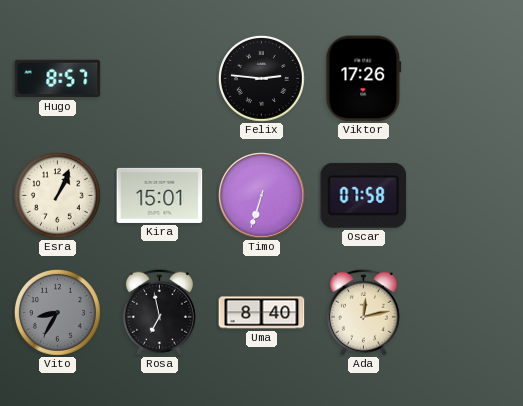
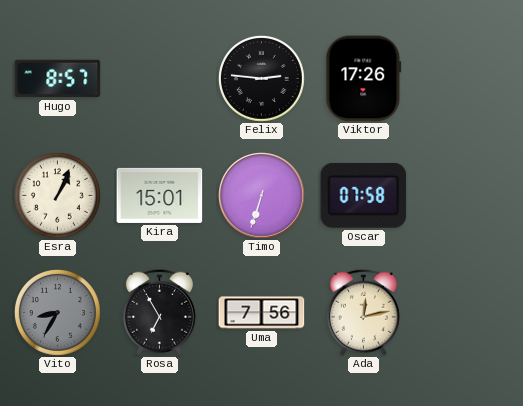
Rosa: 6:58 -> 6:55
Uma: 8:40 -> 7:56
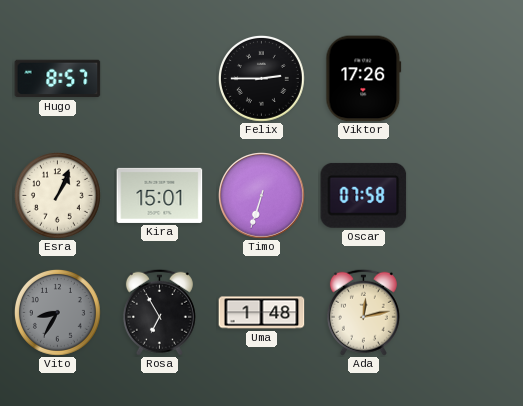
Felix: 2:46 -> 2:45
Uma: 7:56 -> 1:48
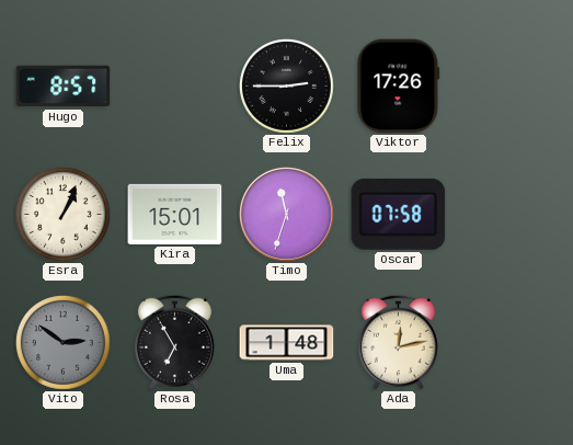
Timo: 6:33 -> 11:33
Vito: 8:35 -> 2:51
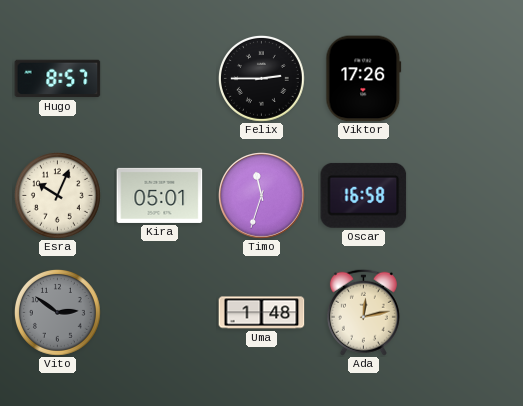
Esra: 1:04 -> 10:04
Kira: 15:01 -> 05:01
Oscar: 07:58 -> 16:58
Rosa: 6:55 -> none
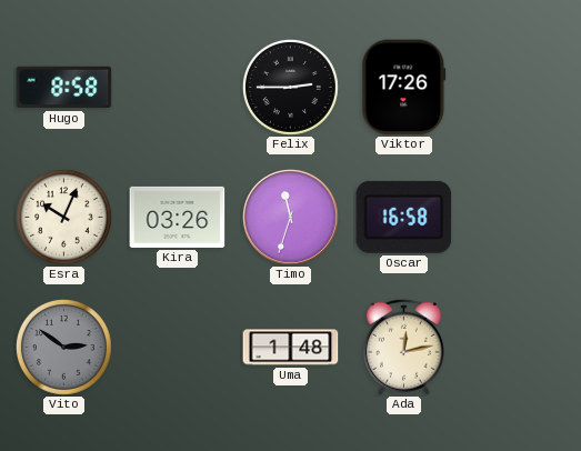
Hugo: 8:57 -> 8:58
Kira: 05:01 -> 03:26
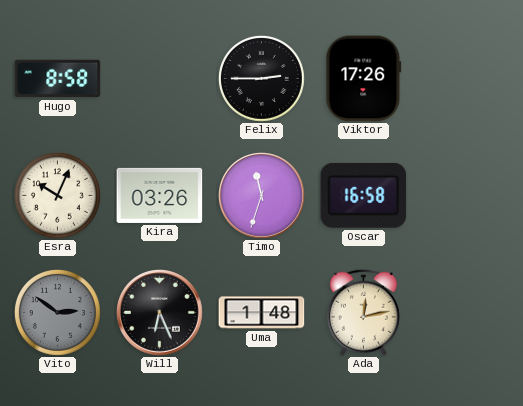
Will: none -> 6:26
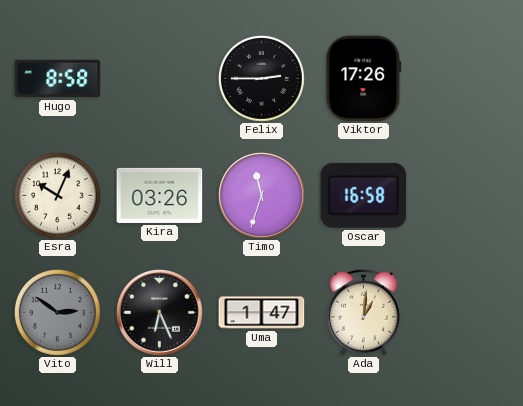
Uma: 1:48 -> 1:47
Ada: 12:13 -> 1:01
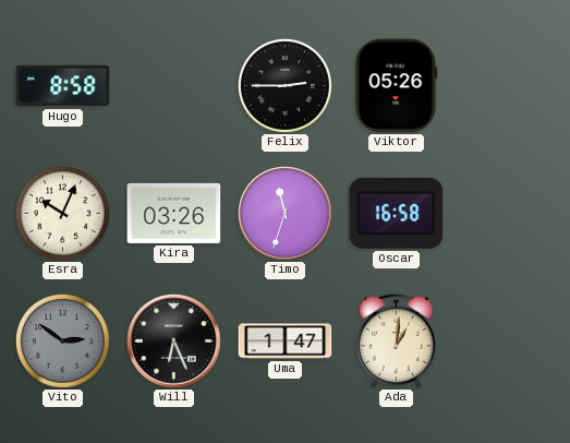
Viktor: 17:26 -> 05:26
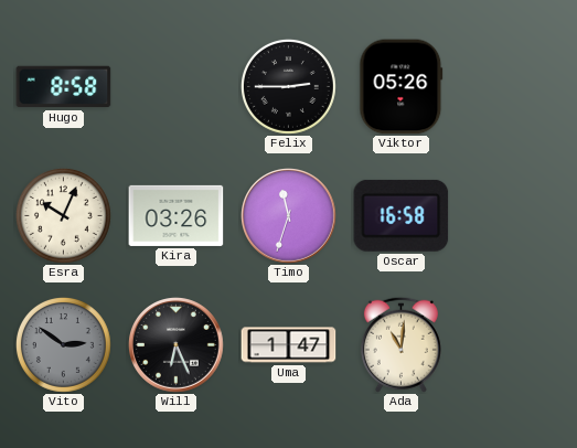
Ada: 1:01 -> 11:01
